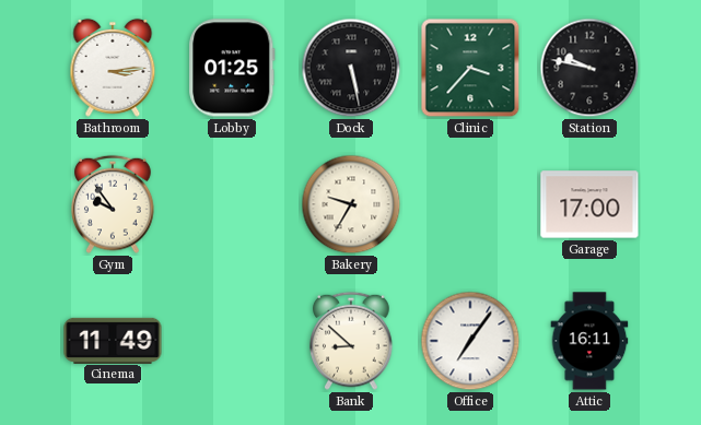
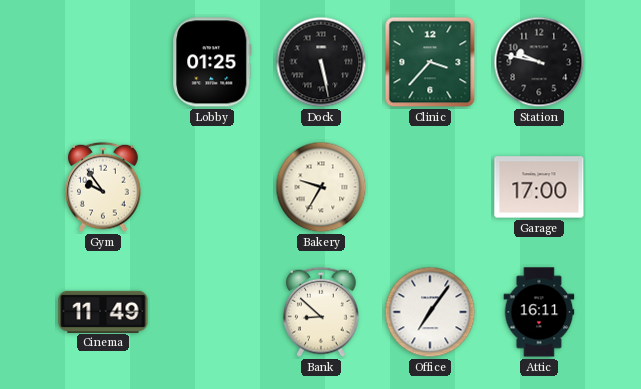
Bathroom: 3:14 -> none
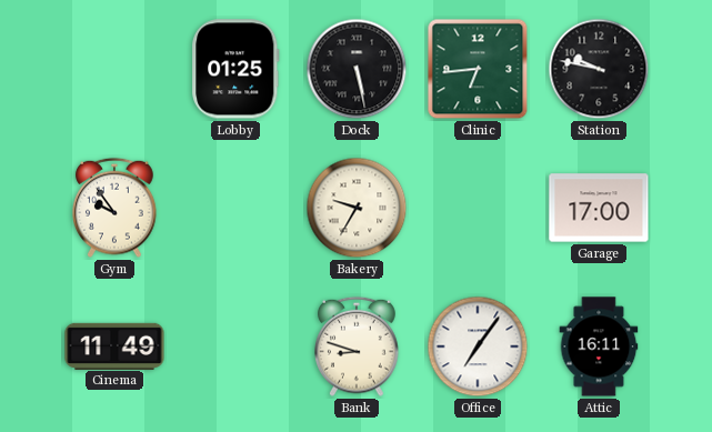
Clinic: 3:37 -> 6:44
Bank: 8:52 -> 8:48
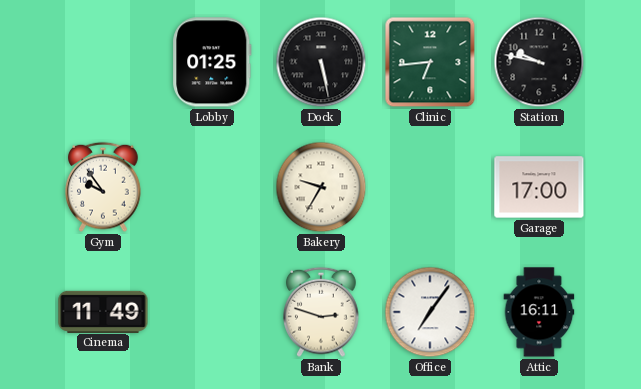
Bank: 8:48 -> 2:48
